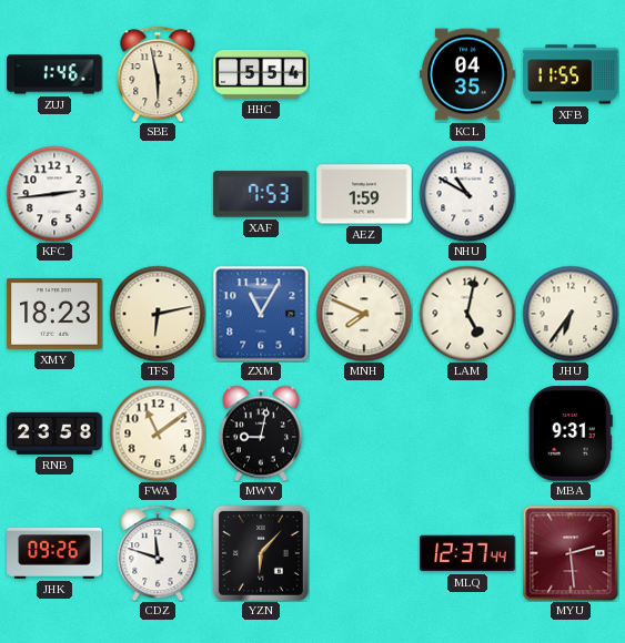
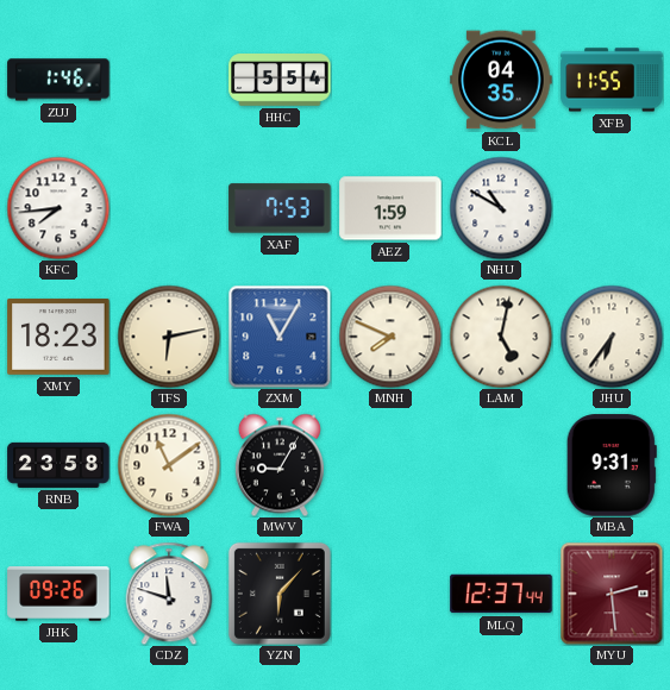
SBE: 5:58 -> none
KFC: 2:44 -> 7:44
MWV: 9:02 -> 9:05
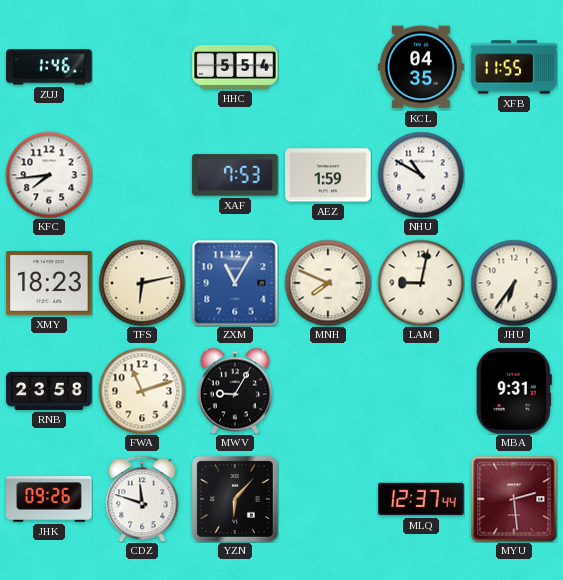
LAM: 5:02 -> 9:02
FWA: 11:09 -> 11:12
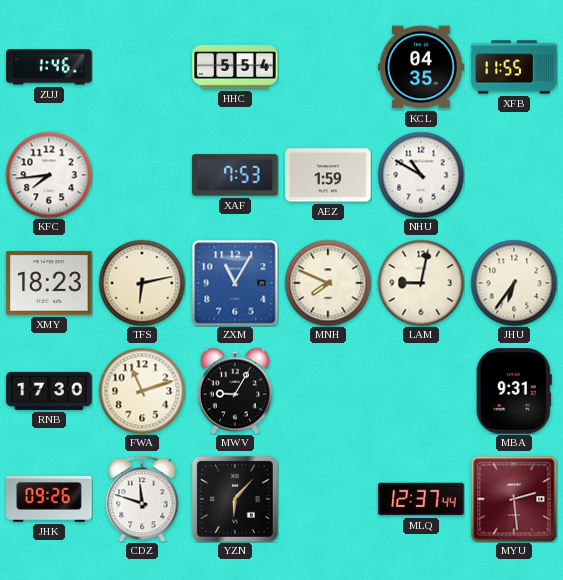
RNB: 23:58 -> 17:30
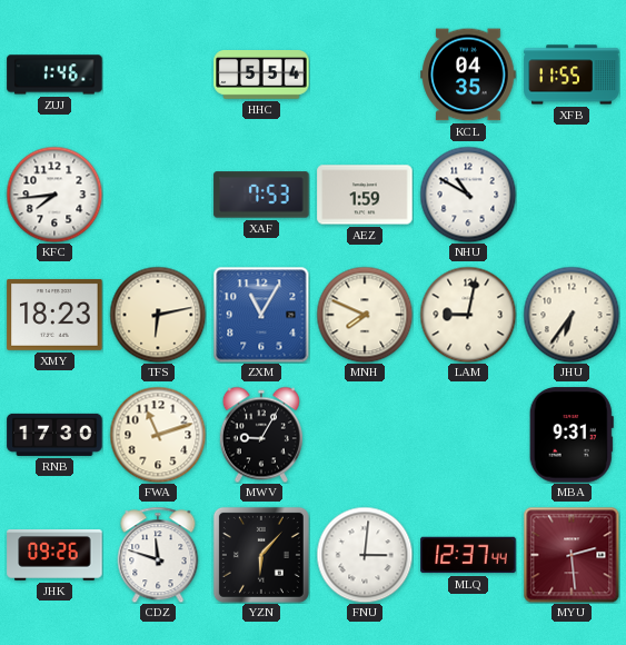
FNU: none -> 3:01
